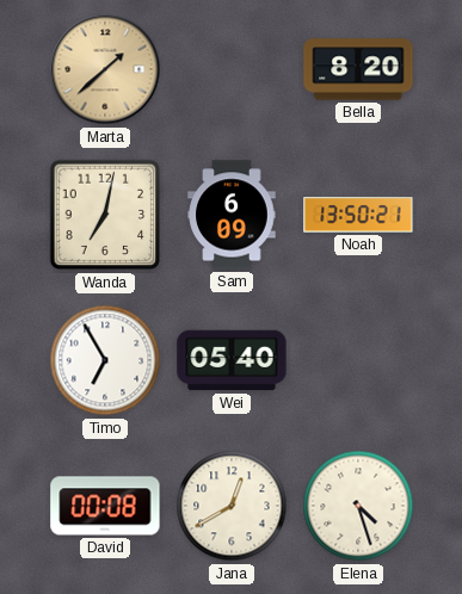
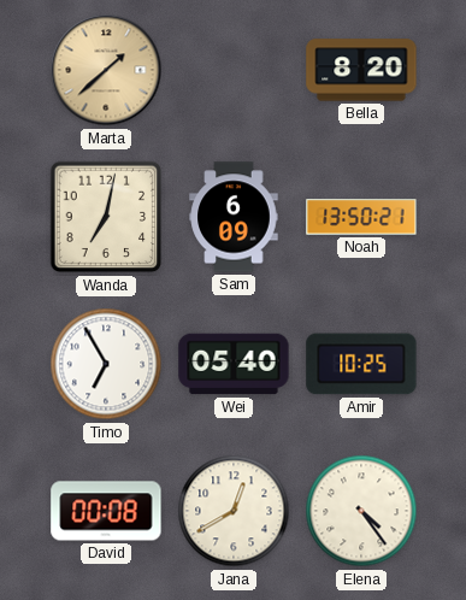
Amir: none -> 10:25
Elena: 4:27 -> 4:24
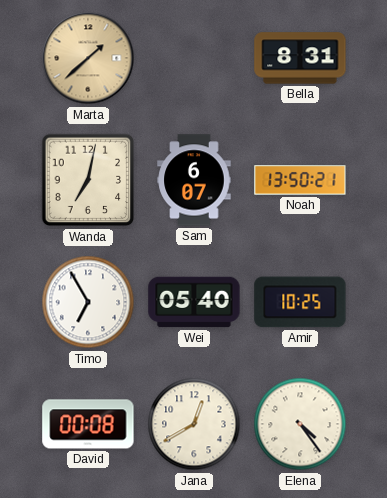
Bella: 8:20 -> 8:31
Sam: 6:09 -> 6:07
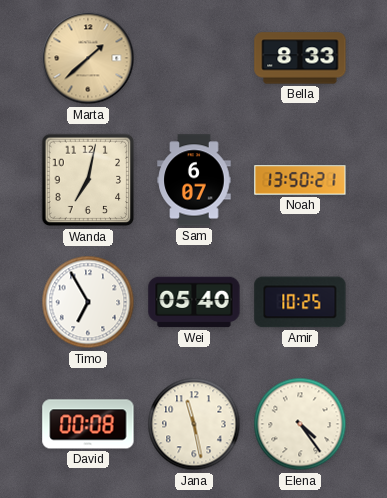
Bella: 8:31 -> 8:33
Jana: 12:40 -> 11:28
